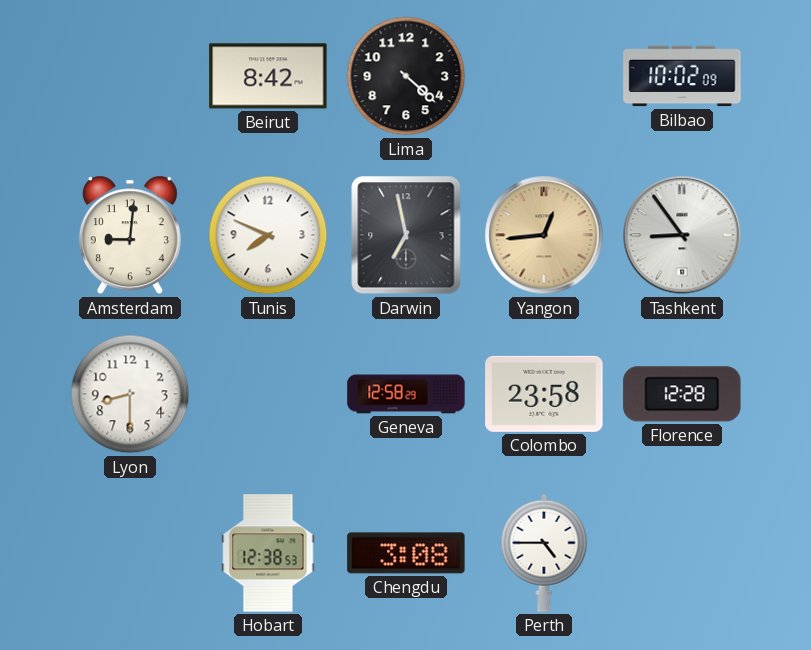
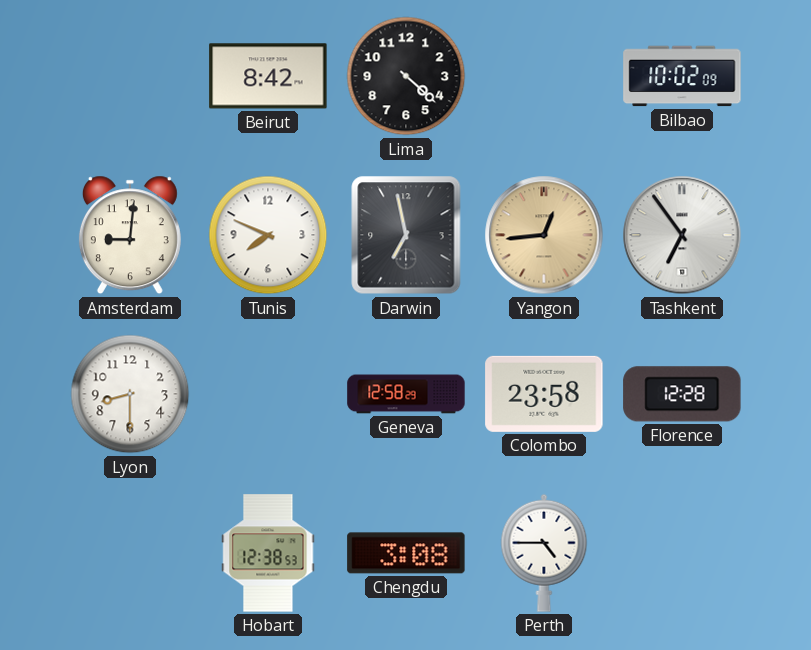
Tashkent: 8:54 -> 6:54
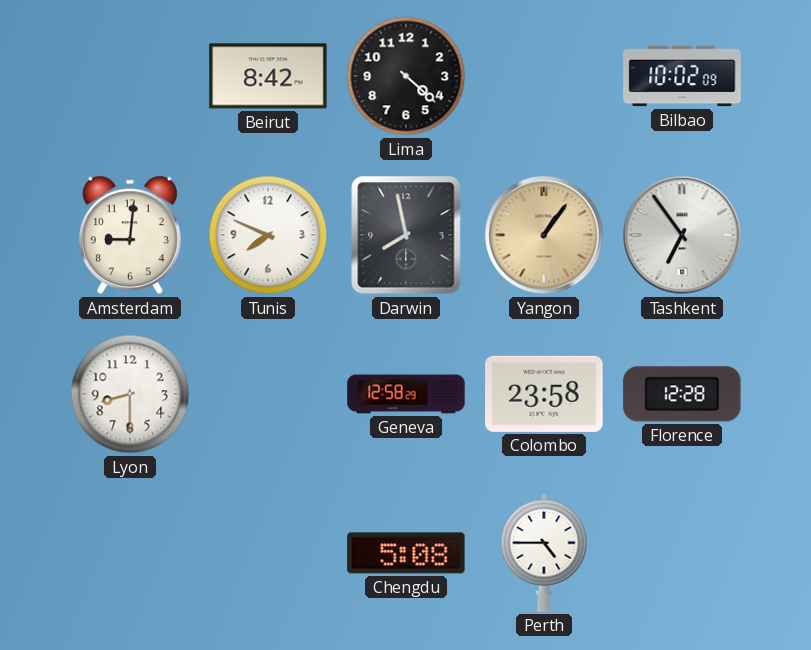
Darwin: 6:58 -> 7:58
Yangon: 12:44 -> 1:06
Hobart: 12:38 -> none
Chengdu: 3:08 -> 5:08
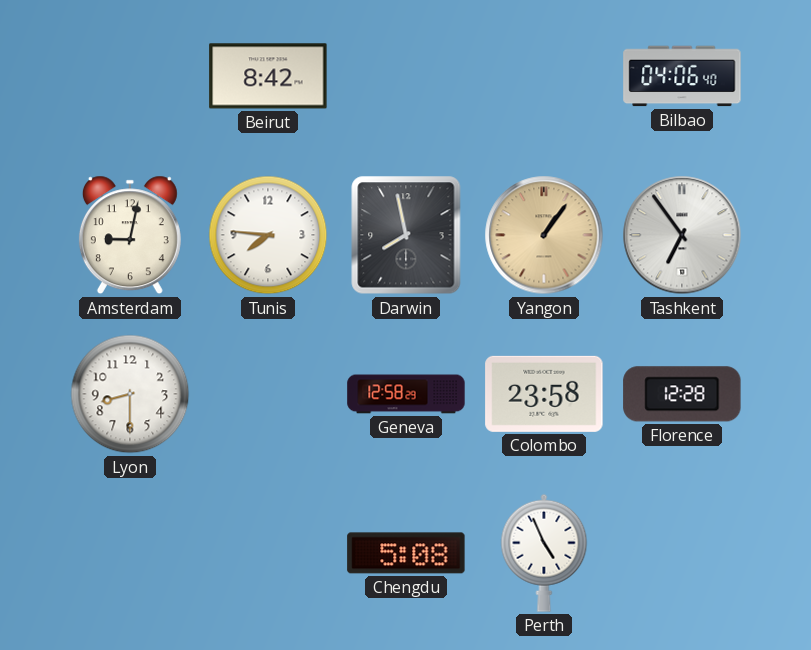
Lima: 4:22 -> none
Bilbao: 10:02 -> 04:06
Amsterdam: 9:01 -> 9:02
Tunis: 7:49 -> 7:46
Perth: 4:45 -> 4:56
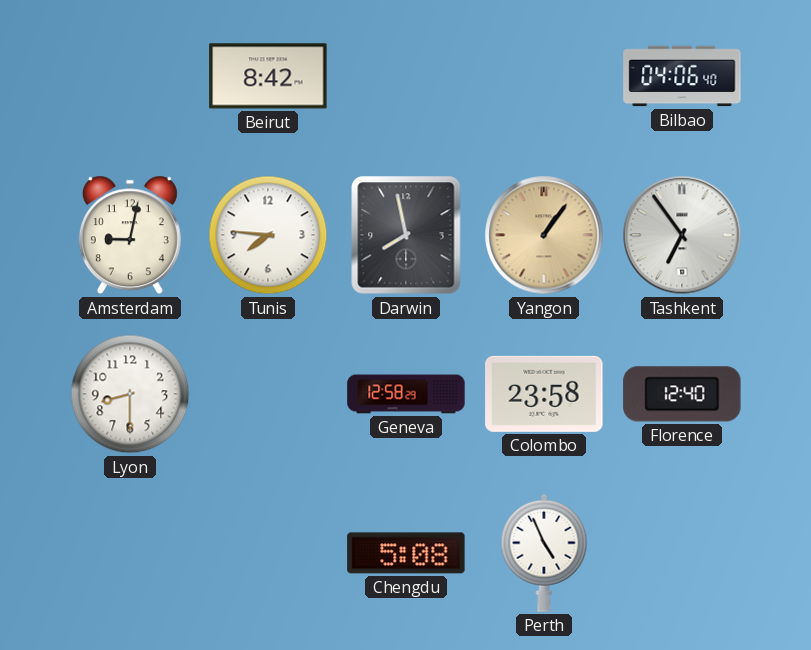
Florence: 12:28 -> 12:40
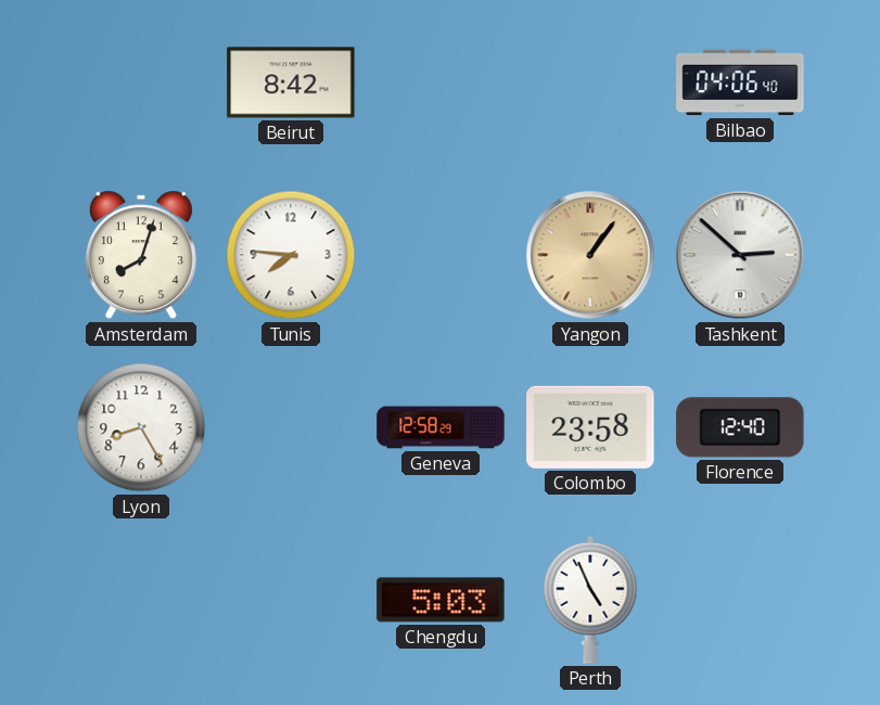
Amsterdam: 9:02 -> 8:03
Darwin: 7:58 -> none
Tashkent: 6:54 -> 2:52
Lyon: 8:30 -> 8:25
Chengdu: 5:08 -> 5:03
